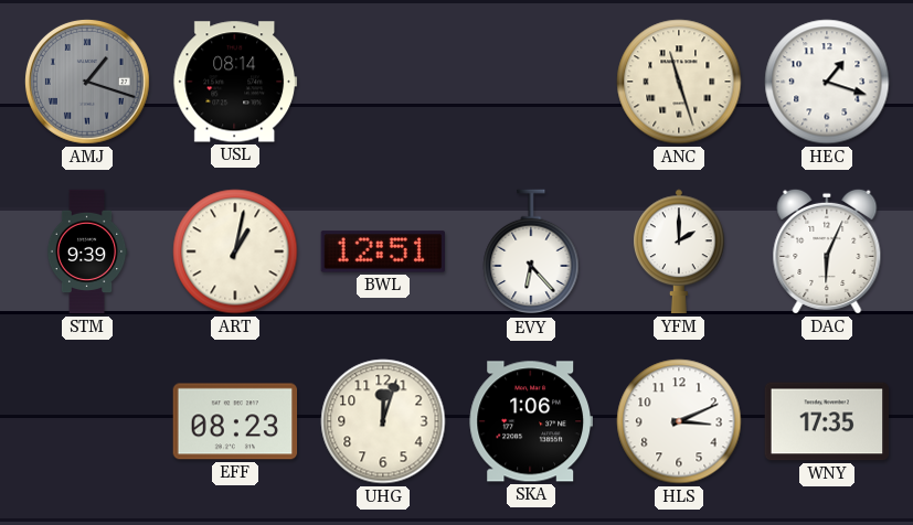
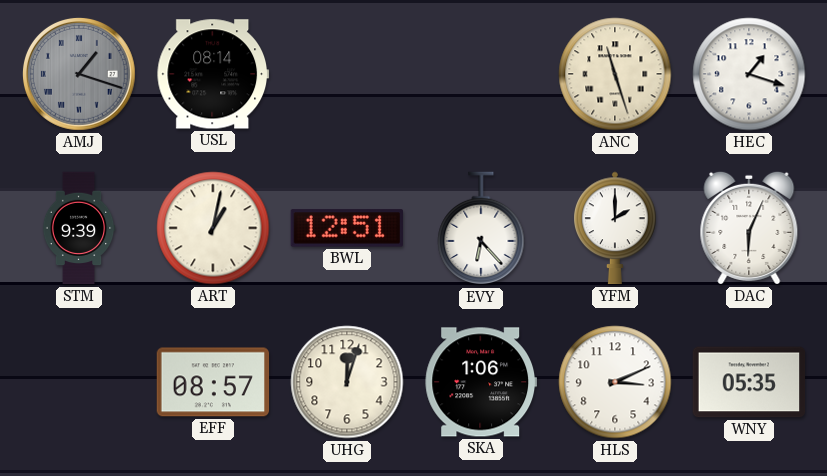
EFF: 08:23 -> 08:57
WNY: 17:35 -> 05:35
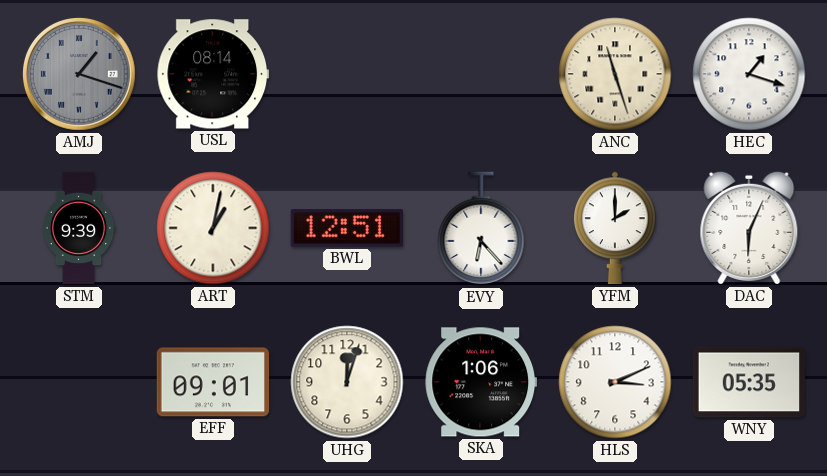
EFF: 08:57 -> 09:01
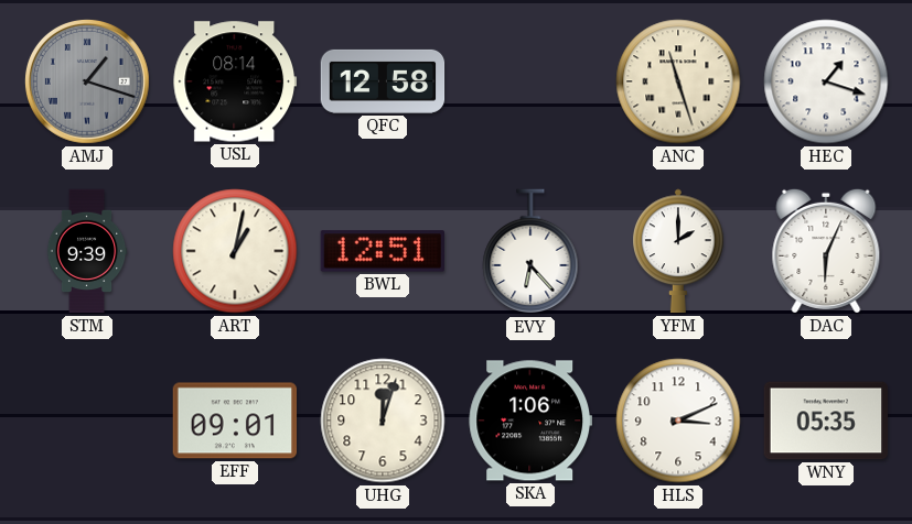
QFC: none -> 12:58
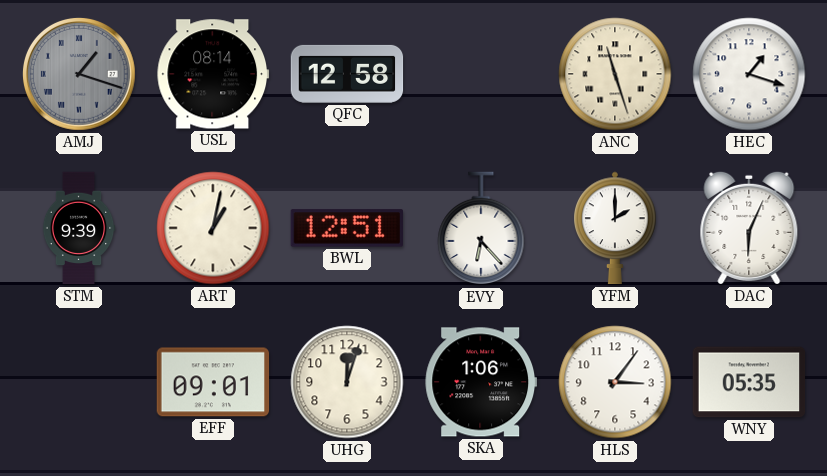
HLS: 3:11 -> 3:06
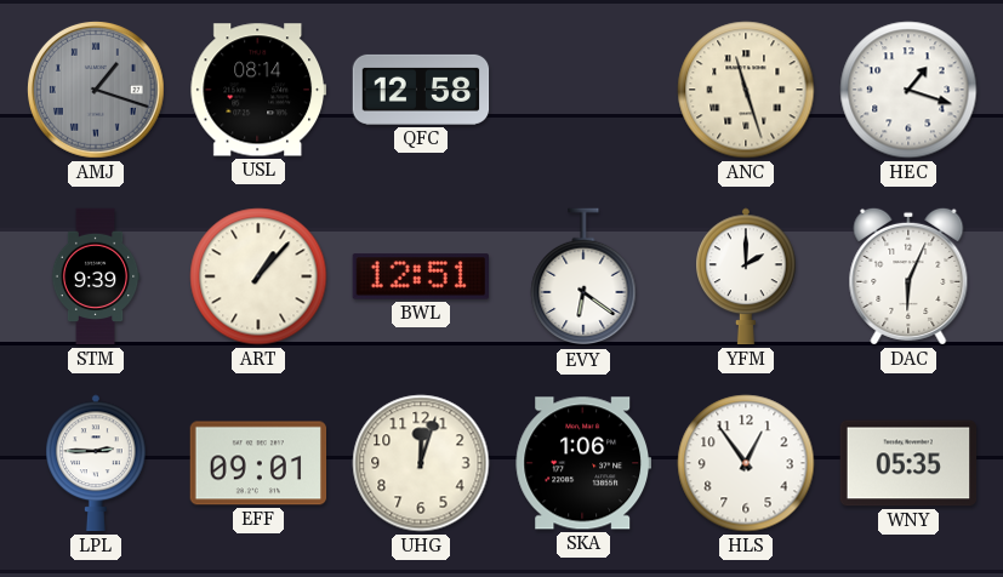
ART: 1:02 -> 1:07
EVY: 6:23 -> 6:21
LPL: none -> 2:45
HLS: 3:06 -> 12:54
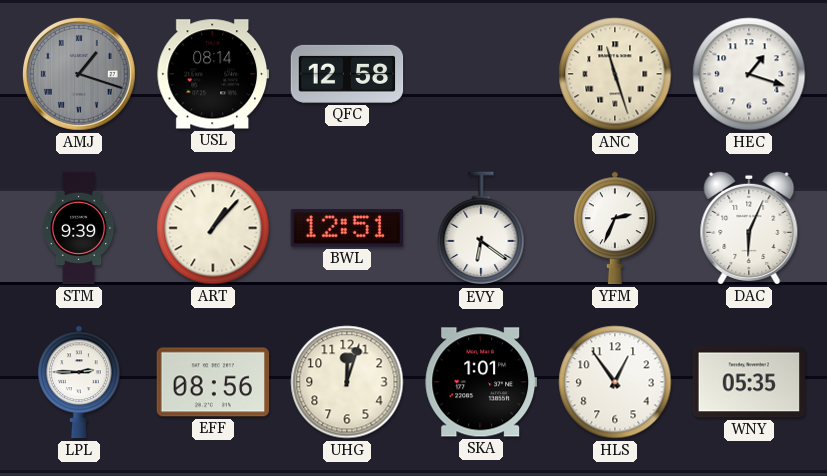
YFM: 2:00 -> 2:34
EFF: 09:01 -> 08:56
SKA: 1:06 -> 1:01
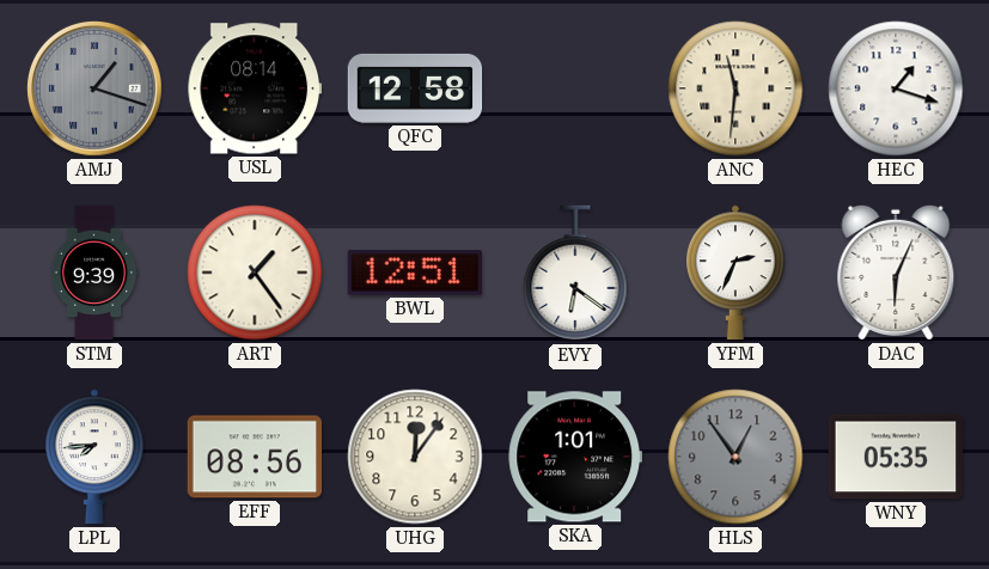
ANC: 11:27 -> 11:31
ART: 1:07 -> 1:24
LPL: 2:45 -> 7:44
UHG: 12:03 -> 12:06
HLS dial: white -> grey
